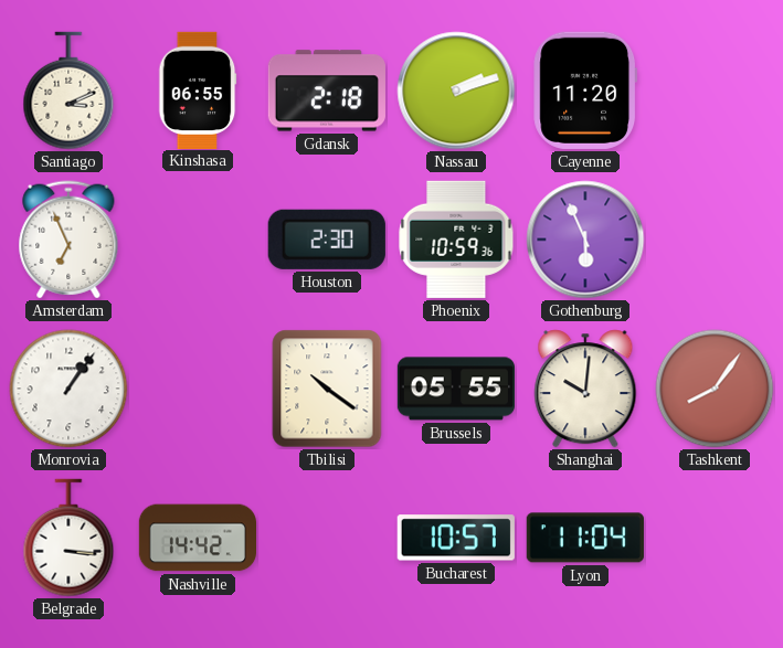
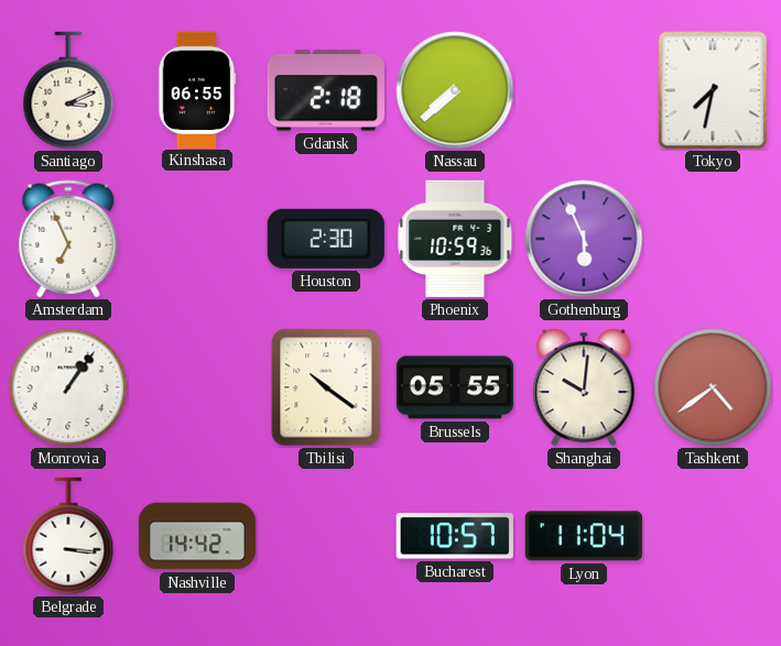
Nassau: 2:12 -> 7:38
Cayenne: 11:20 -> none
Tokyo: none -> 7:32
Tashkent: 8:06 -> 4:39
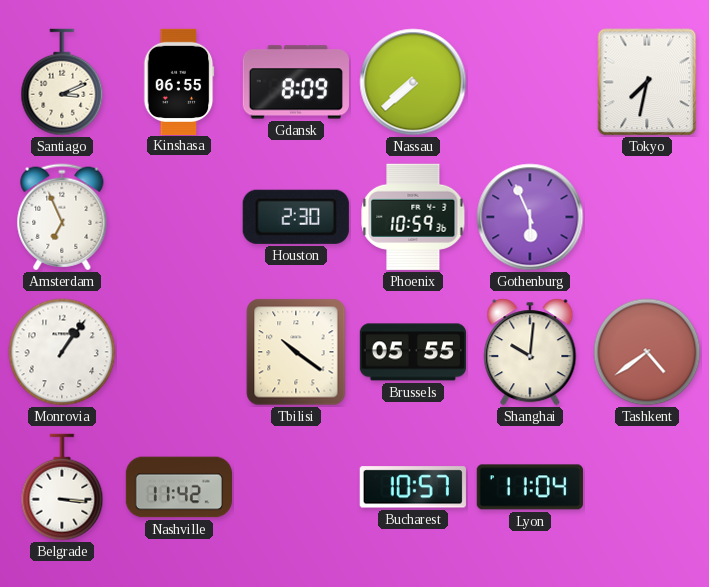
Gdansk: 2:18 -> 8:09
Nashville: 14:42 -> 11:42
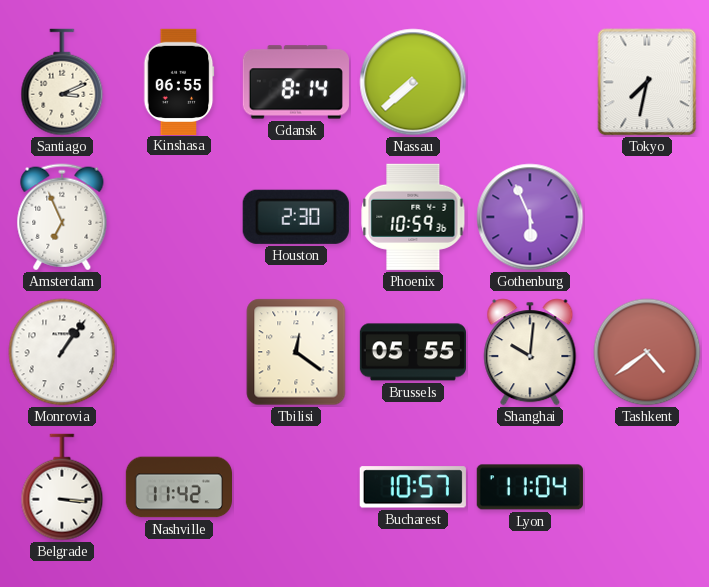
Gdansk: 8:09 -> 8:14
Tbilisi: 10:21 -> 12:21
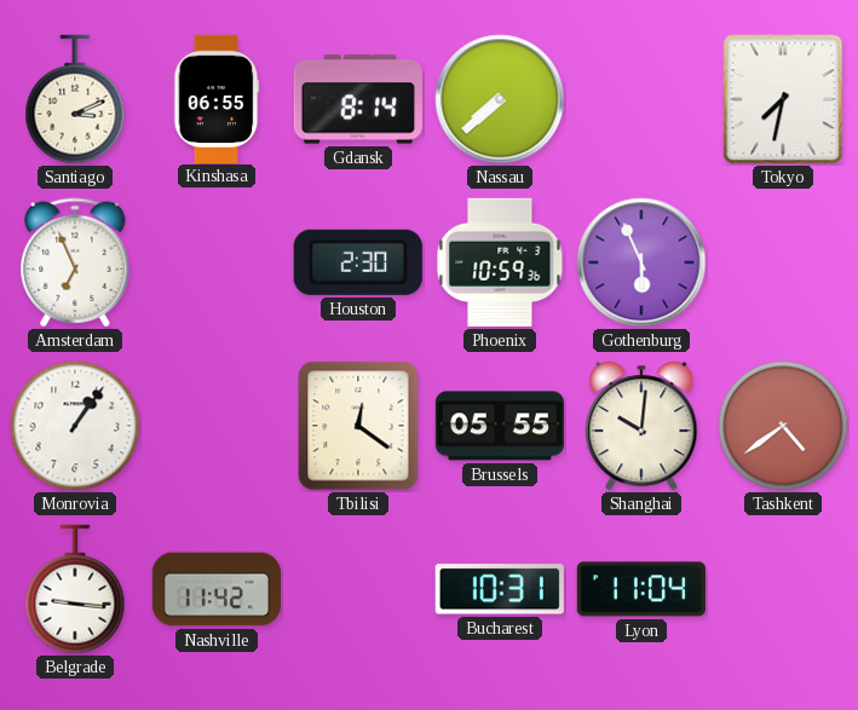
Belgrade: 3:16 -> 9:16
Bucharest: 10:57 -> 10:31
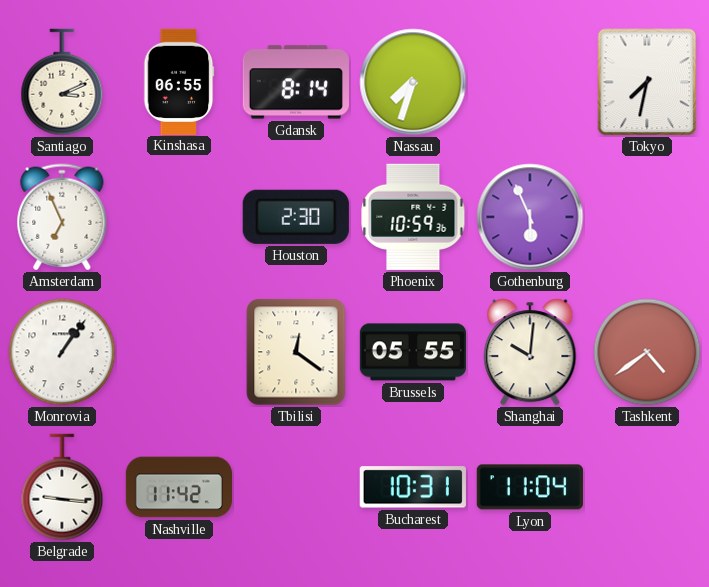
Nassau: 7:38 -> 7:33
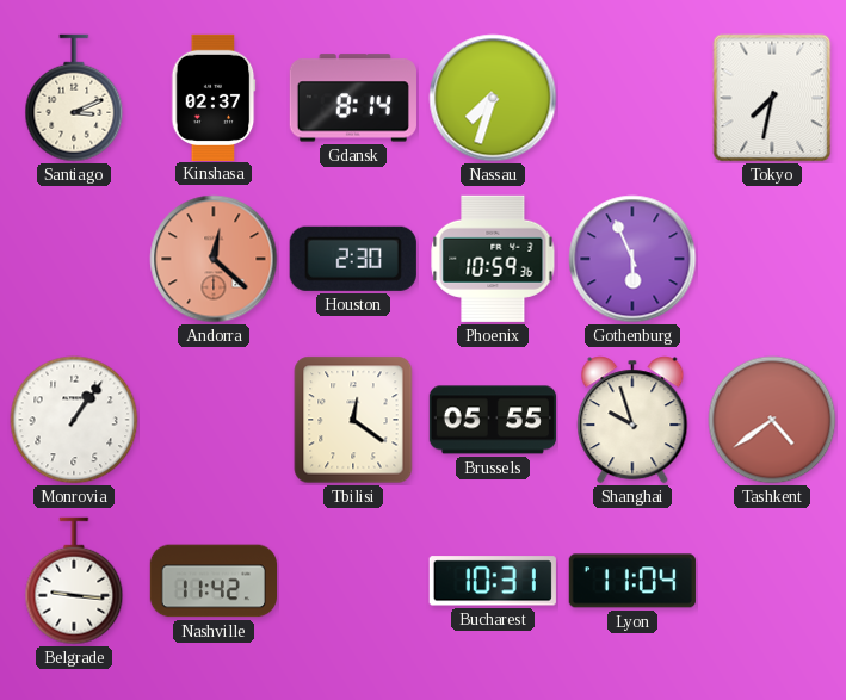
Kinshasa: 06:55 -> 02:37
Amsterdam: 6:56 -> none
Andorra: none -> 12:22
Shanghai: 10:01 -> 9:57
